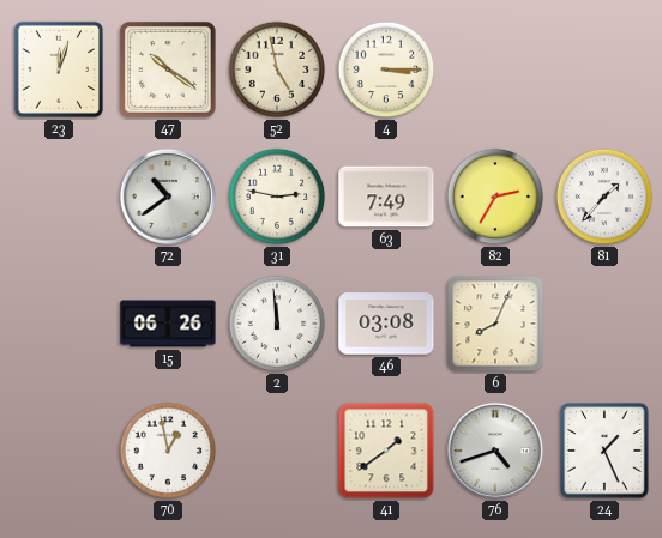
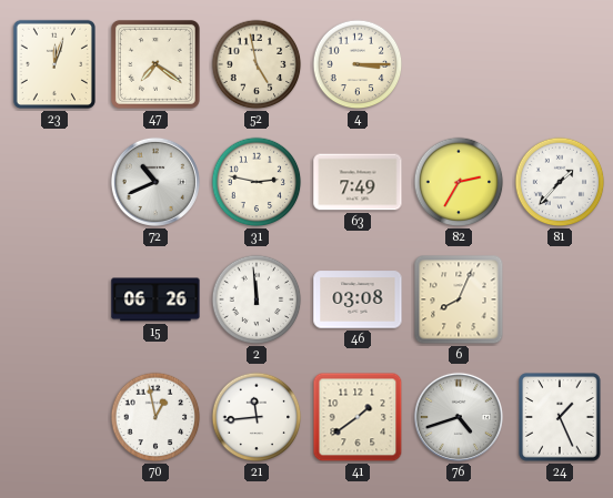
47: 10:21 -> 7:21
72: 10:39 -> 10:41
21: none -> 11:44
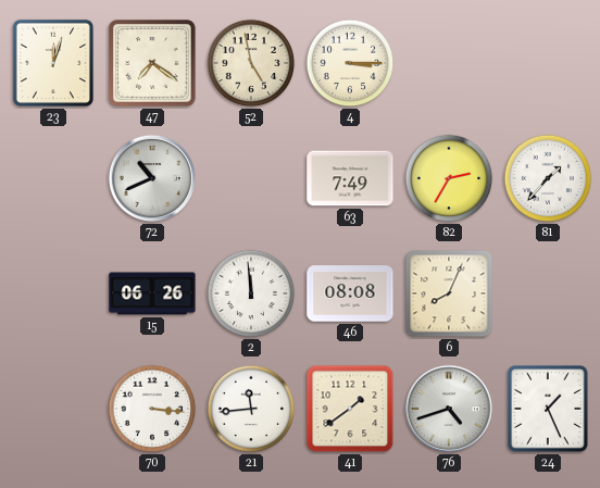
31: 2:47 -> none
46: 03:08 -> 08:08
70: 12:58 -> 3:16
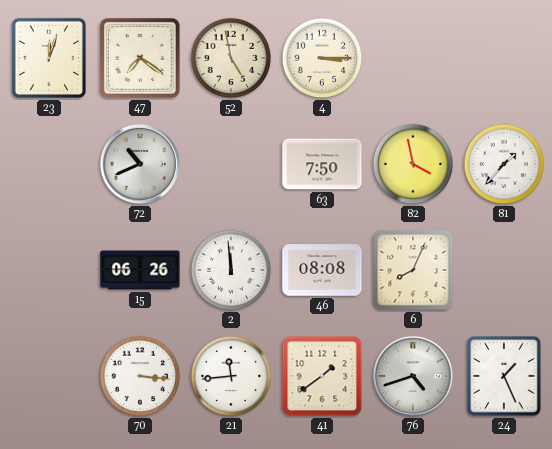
63: 7:49 -> 7:50
82: 2:35 -> 3:58
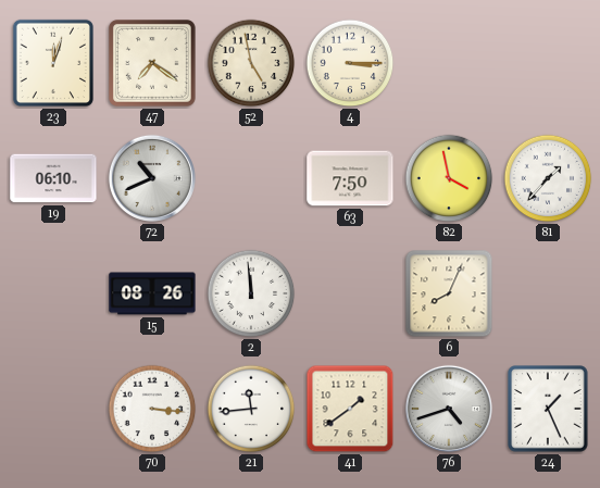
19: none -> 06:10
15: 06:26 -> 08:26
46: 08:08 -> none
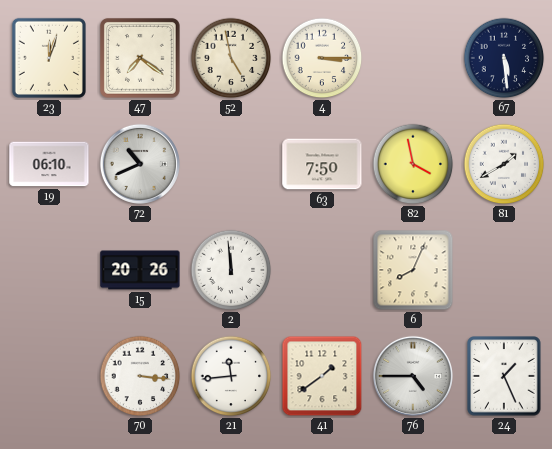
67: none -> 5:29
81: 1:37 -> 1:40
15: 08:26 -> 20:26
76: 4:42 -> 4:45
